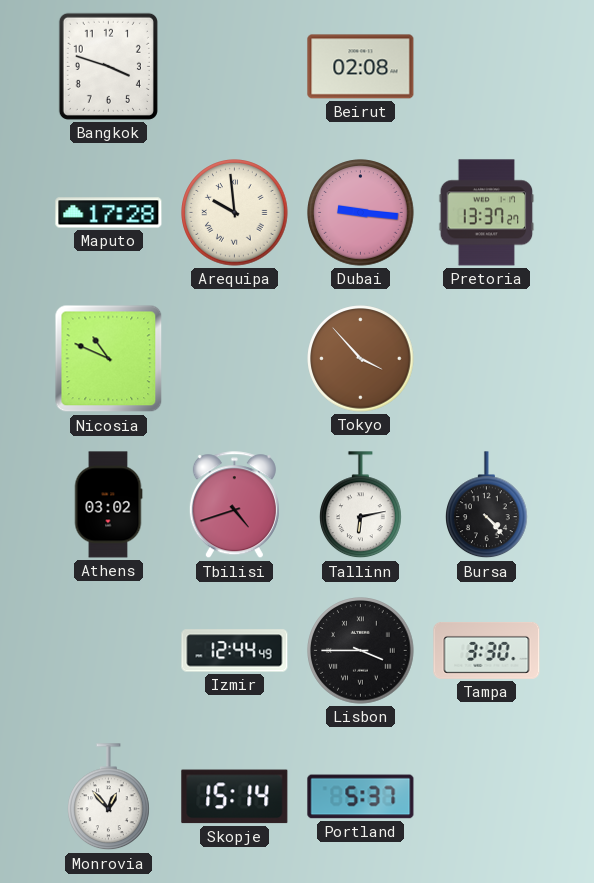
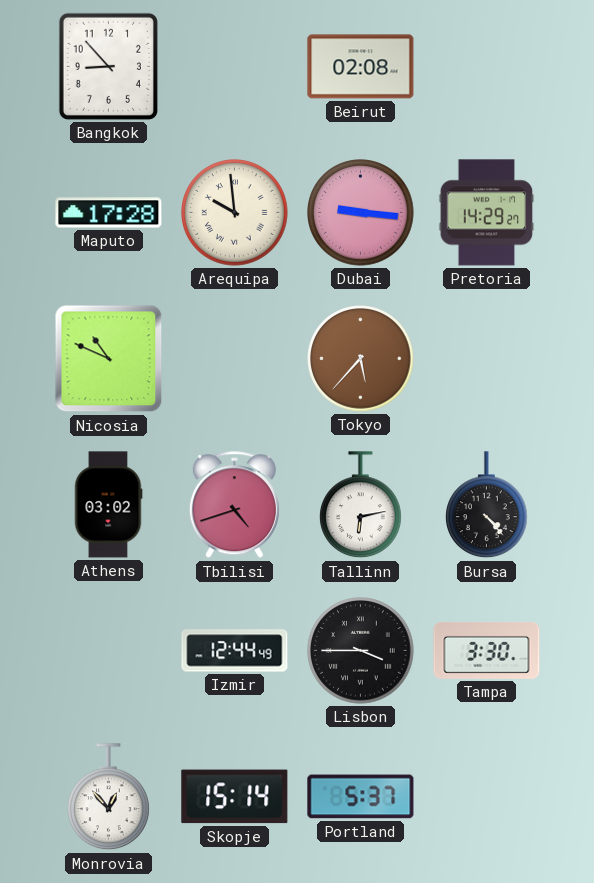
Bangkok: 3:48 -> 8:53
Pretoria: 13:37 -> 14:29
Tokyo: 3:53 -> 5:37
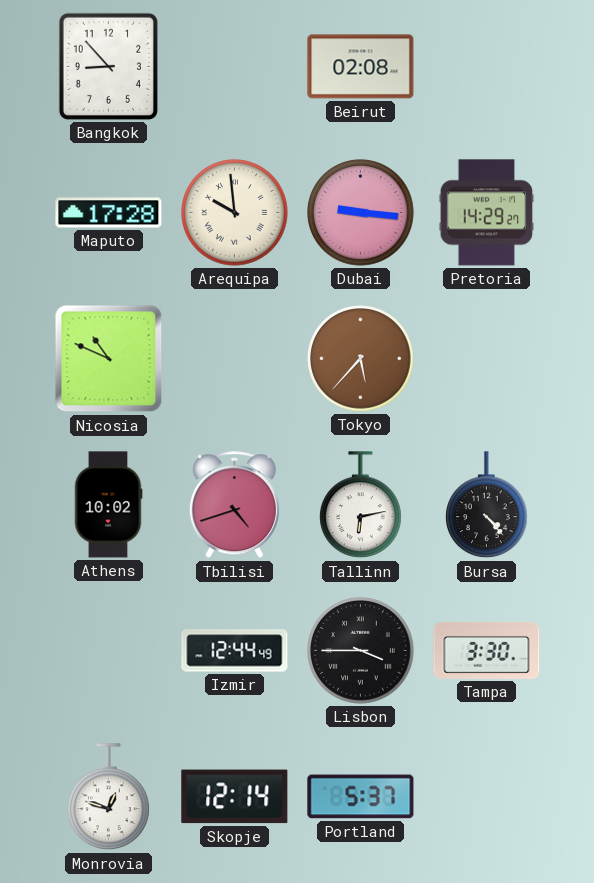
Athens: 03:02 -> 10:02
Monrovia: 12:53 -> 12:48
Skopje: 15:14 -> 12:14
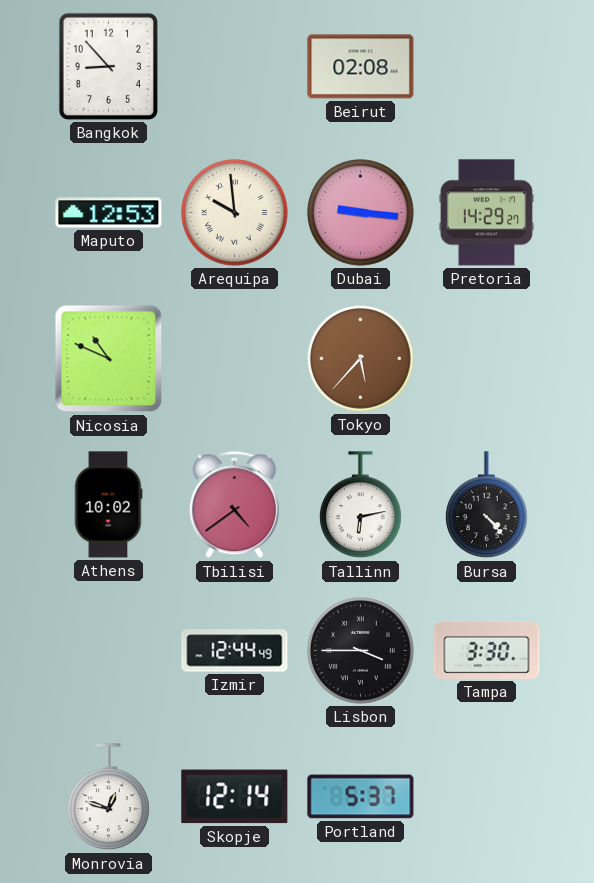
Maputo: 17:28 -> 12:53
Tbilisi: 4:42 -> 4:39
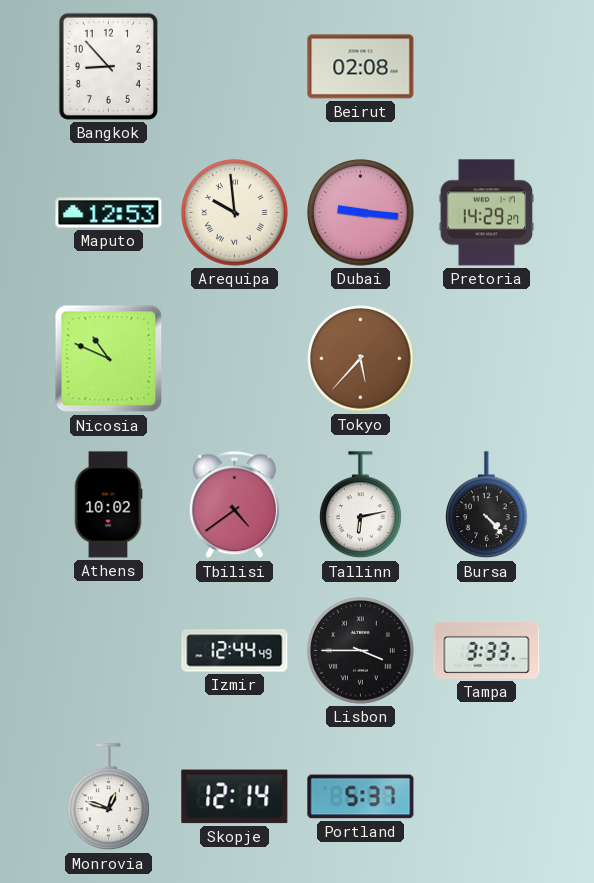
Tampa: 3:30 -> 3:33
